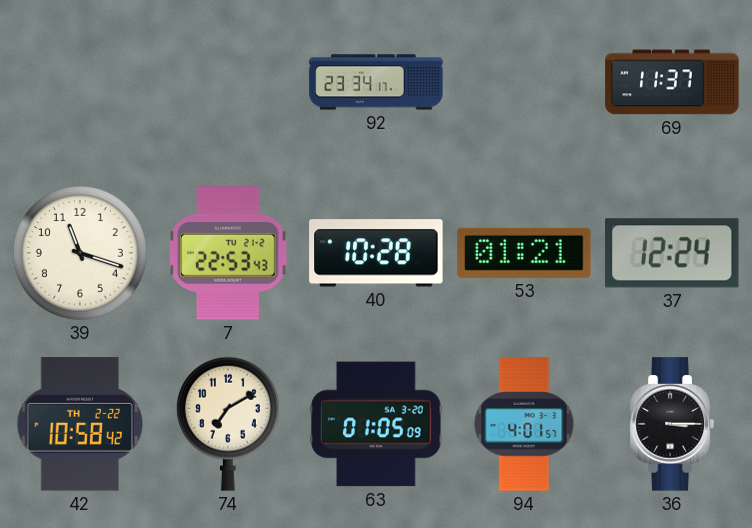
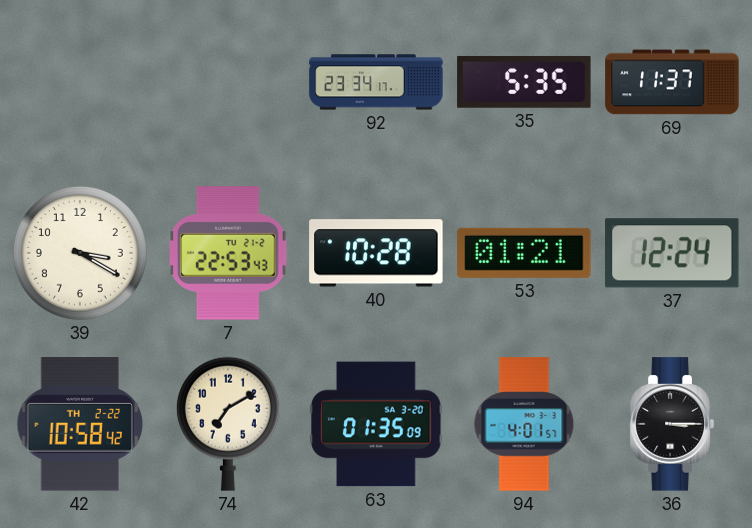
35: none -> 5:35
39: 11:18 -> 3:20
63: 01:05 -> 01:35
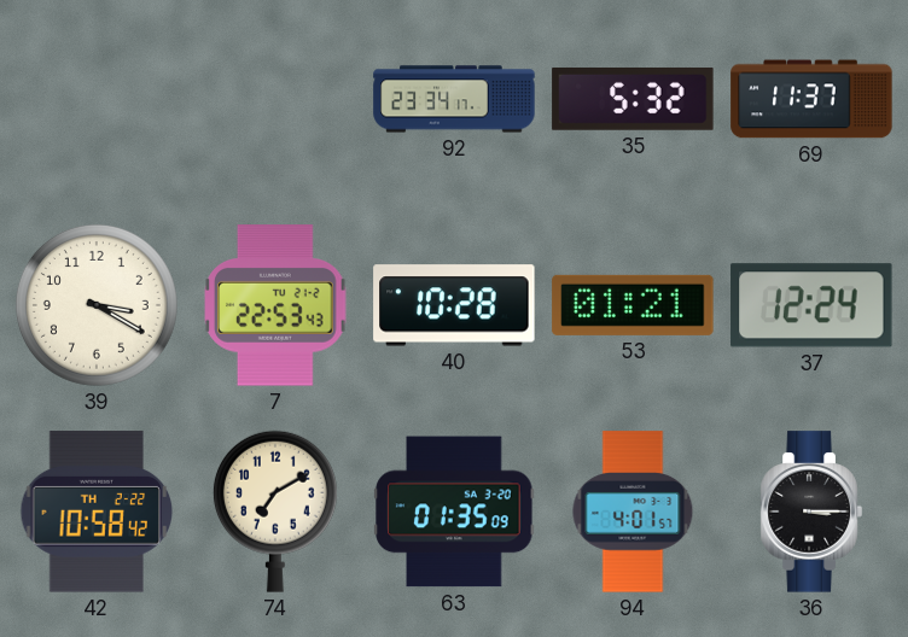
35: 5:35 -> 5:32
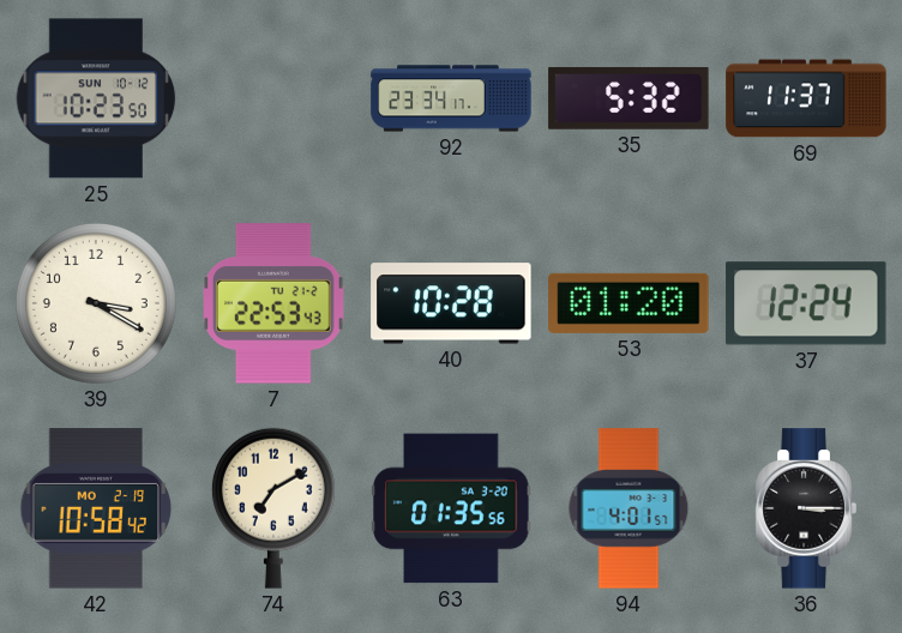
25: none -> 10:23
53: 01:21 -> 01:20
42 date: TH 2-22 -> MO 2-19
63: 01:35:09 -> 01:35:56
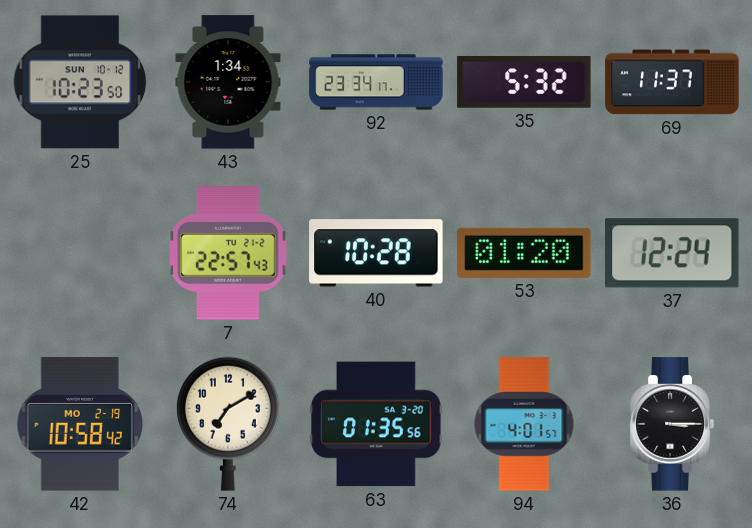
43: none -> 1:34
39: 3:20 -> none
7: 22:53 -> 22:57
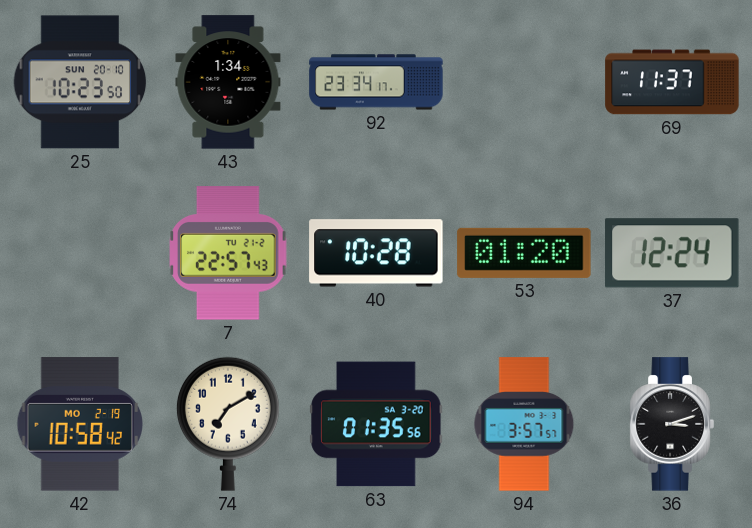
25 date: SUN 10-12 -> SUN 20-10
35: 5:32 -> none
94: 4:01 -> 3:57
36: 3:15 -> 3:12
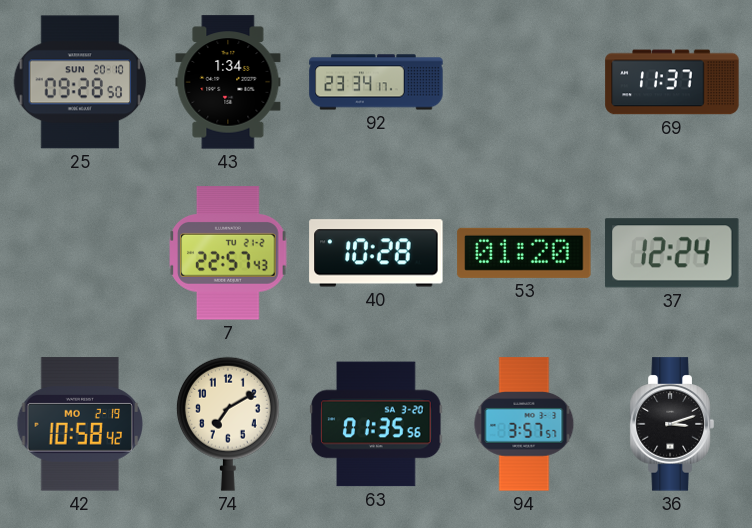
25: 10:23 -> 09:28
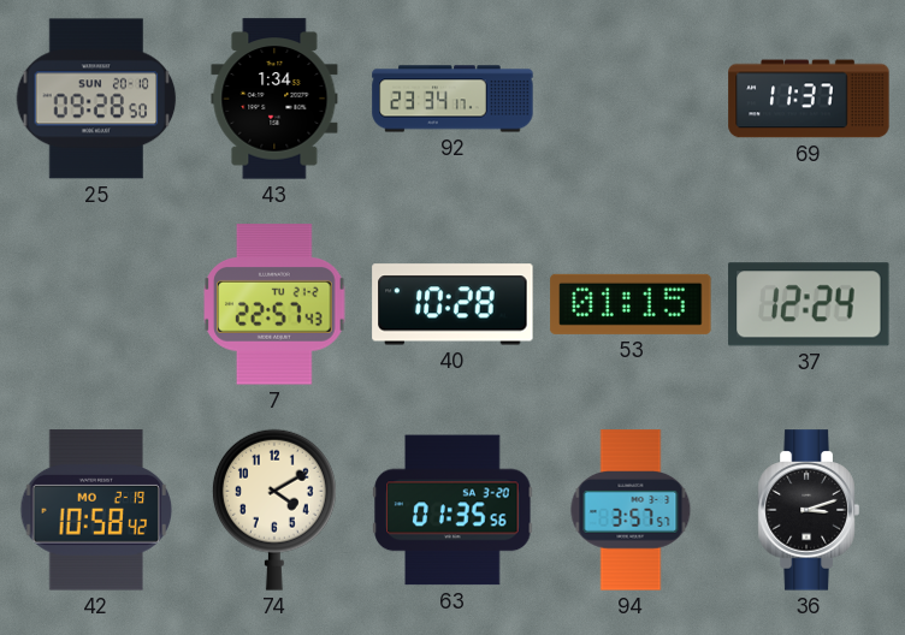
53: 01:20 -> 01:15
74: 7:10 -> 4:10
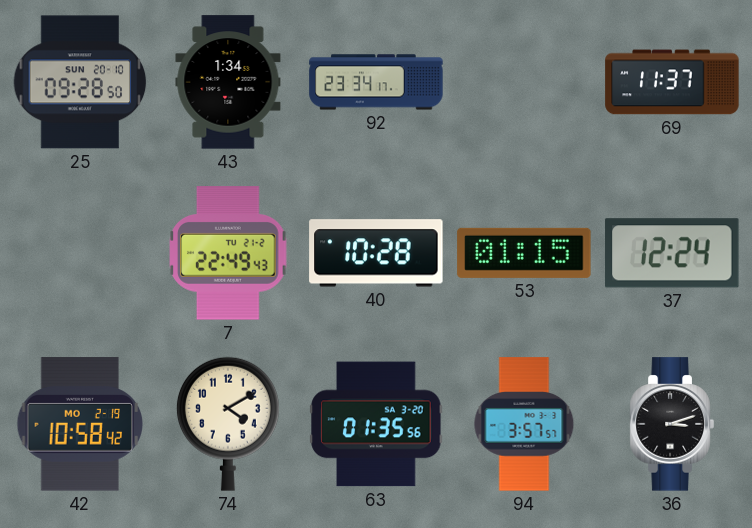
7: 22:57 -> 22:49
